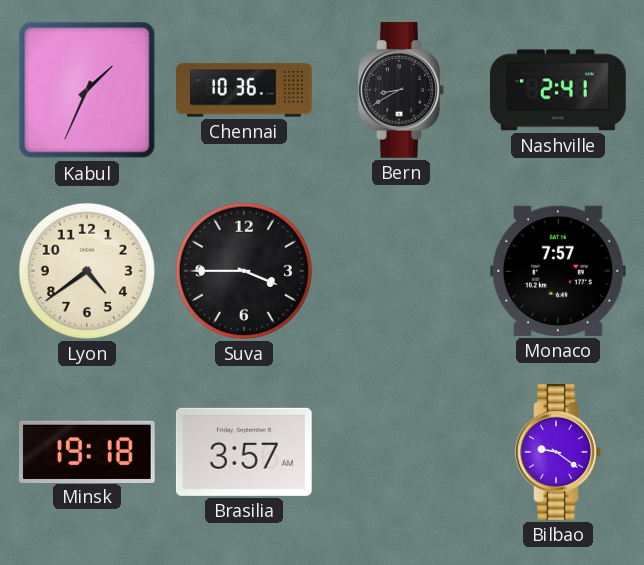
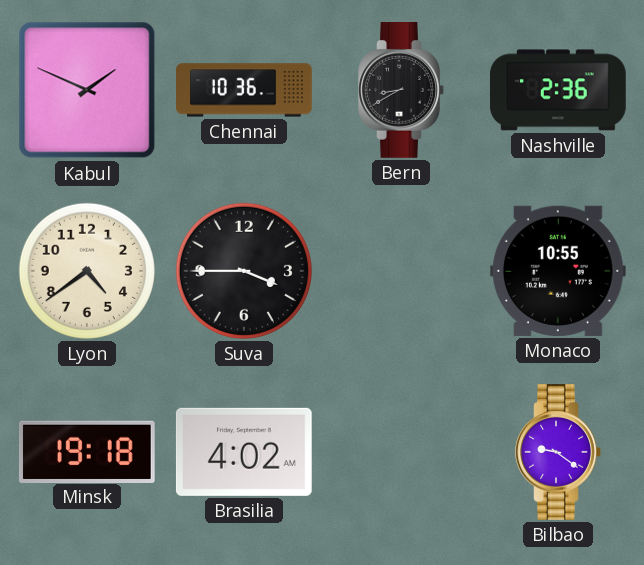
Kabul: 1:34 -> 1:49
Nashville: 2:41 -> 2:36
Monaco: 7:57 -> 10:55
Brasilia: 3:57 -> 4:02
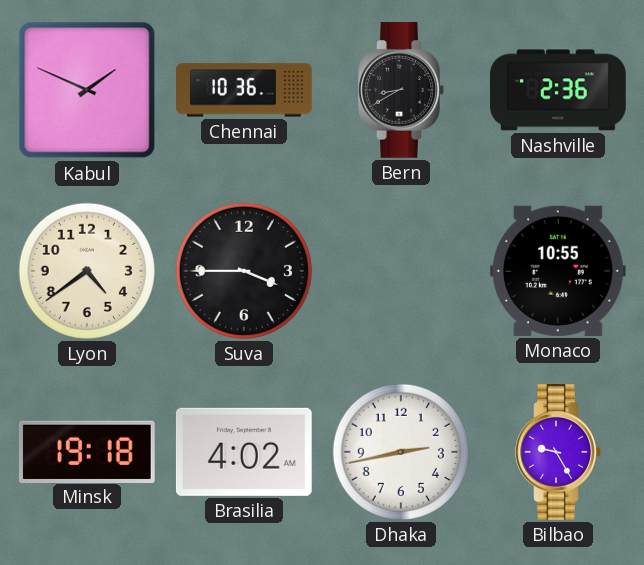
Dhaka: none -> 2:43
Bilbao: 9:21 -> 9:25
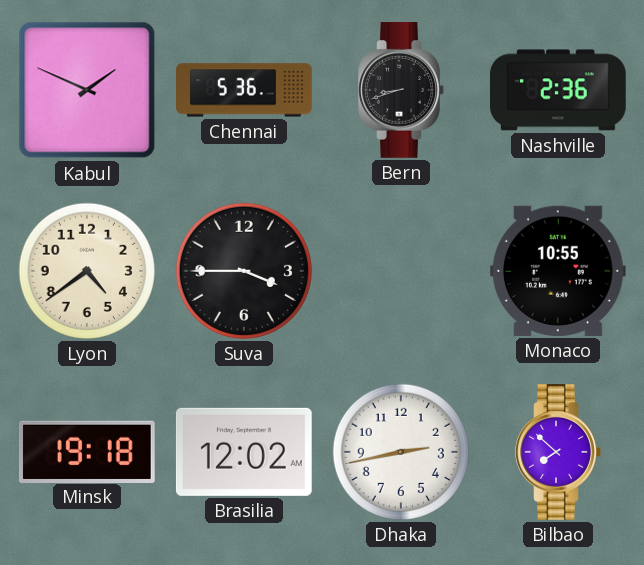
Chennai: 10:36 -> 5:36
Bern: 8:40 -> 8:42
Brasilia: 4:02 -> 12:02
Bilbao: 9:25 -> 7:52
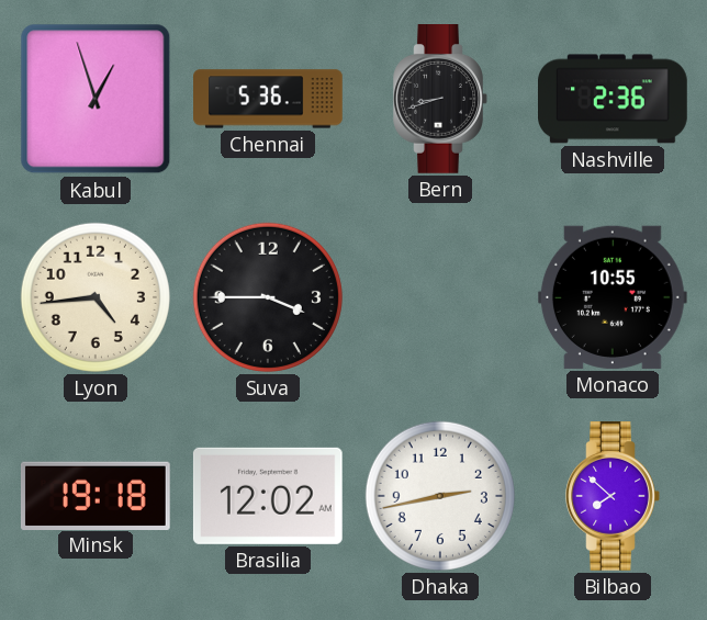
Kabul: 1:49 -> 12:57
Lyon: 4:39 -> 4:44
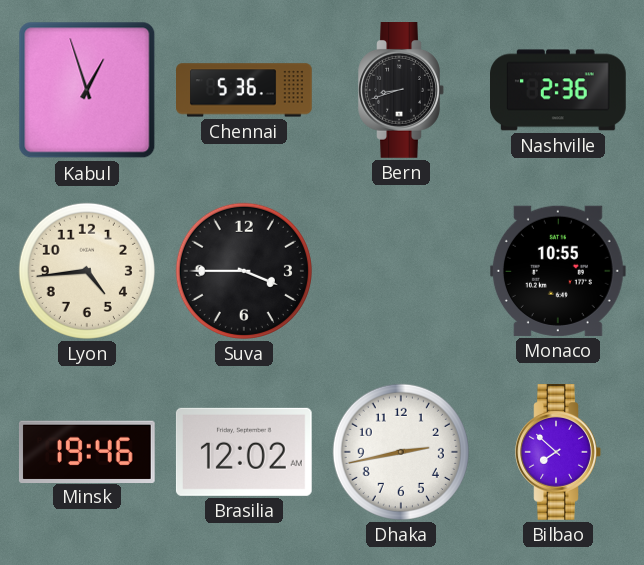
Minsk: 19:18 -> 19:46
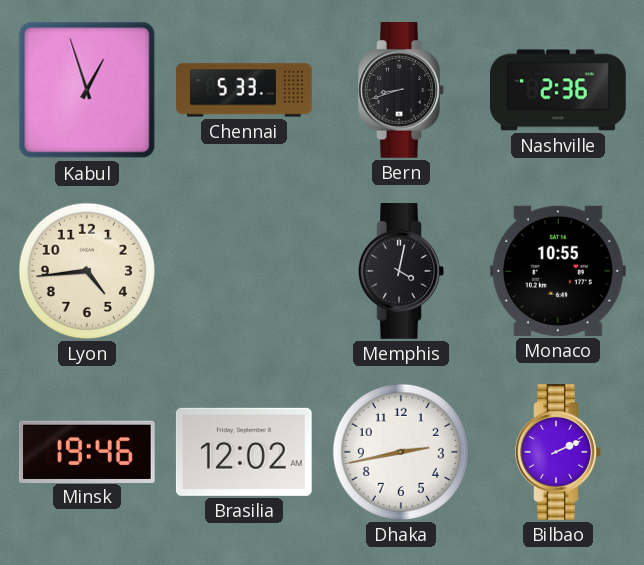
Chennai: 5:36 -> 5:33
Suva: 3:45 -> none
Memphis: none -> 4:02
Bilbao: 7:52 -> 2:11
